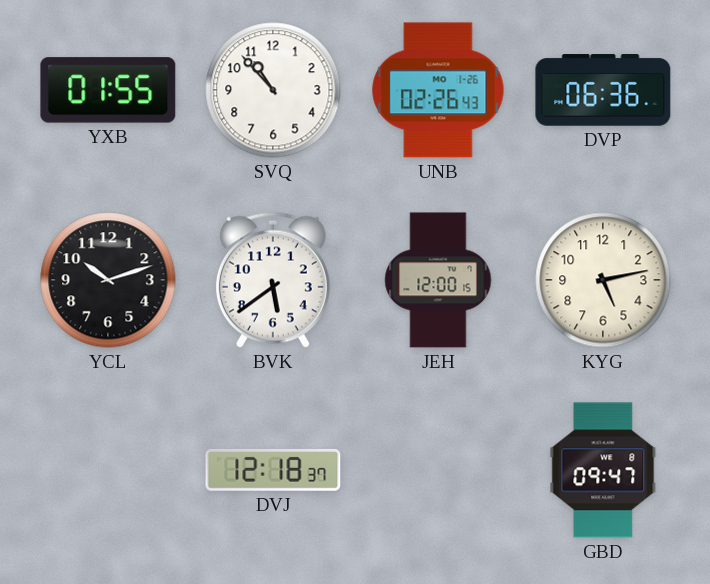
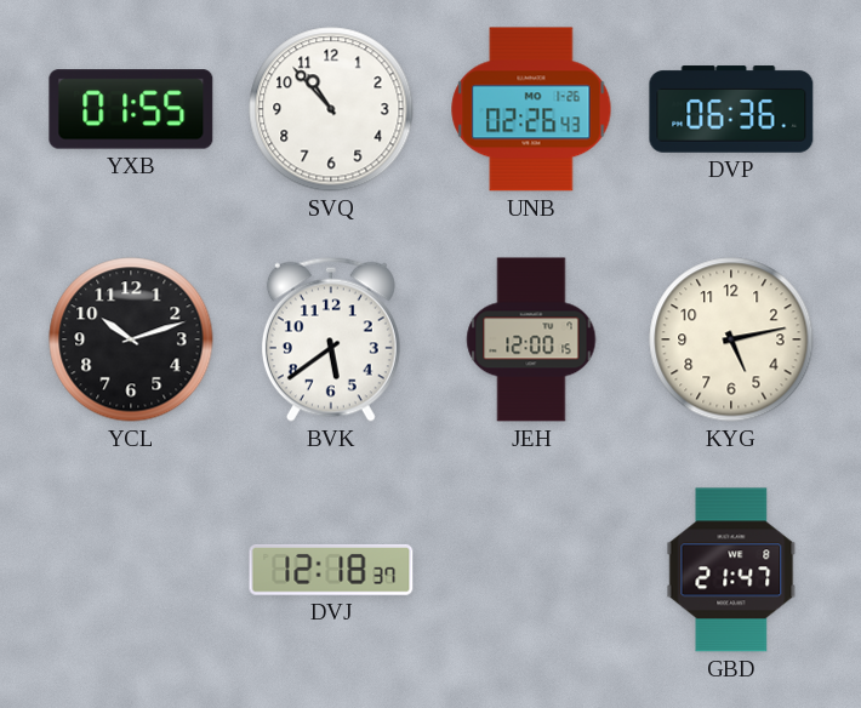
GBD: 09:47 -> 21:47
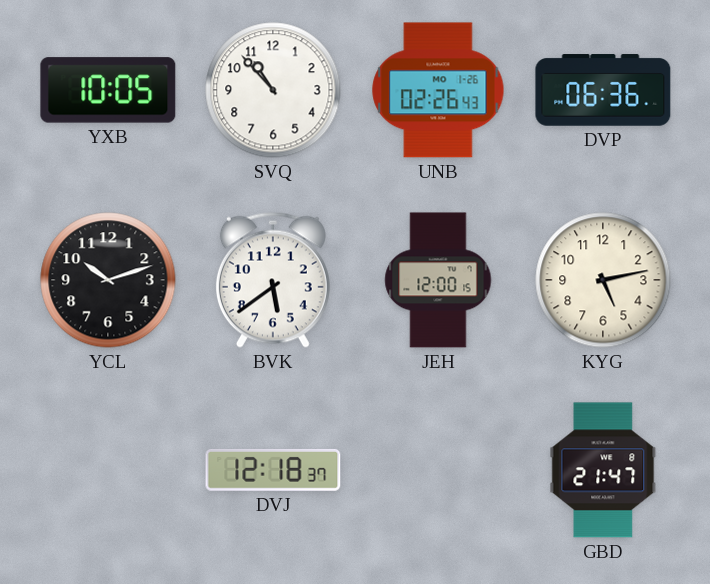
YXB: 01:55 -> 10:05
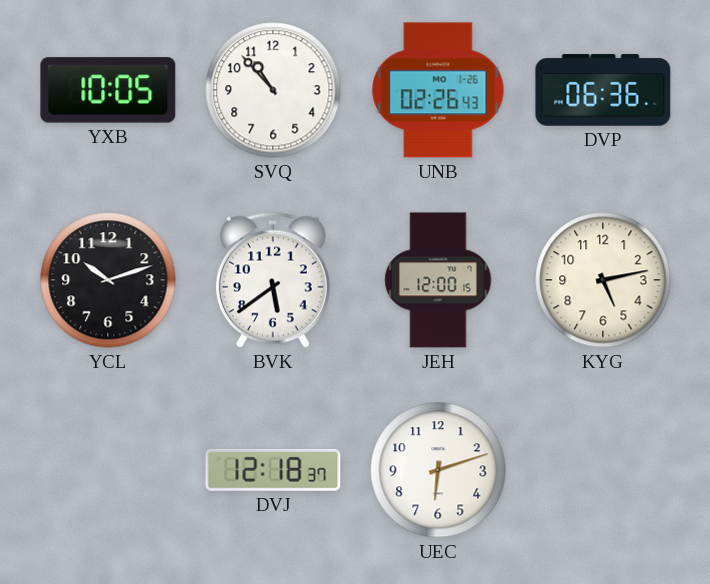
UEC: none -> 6:12
GBD: 21:47 -> none
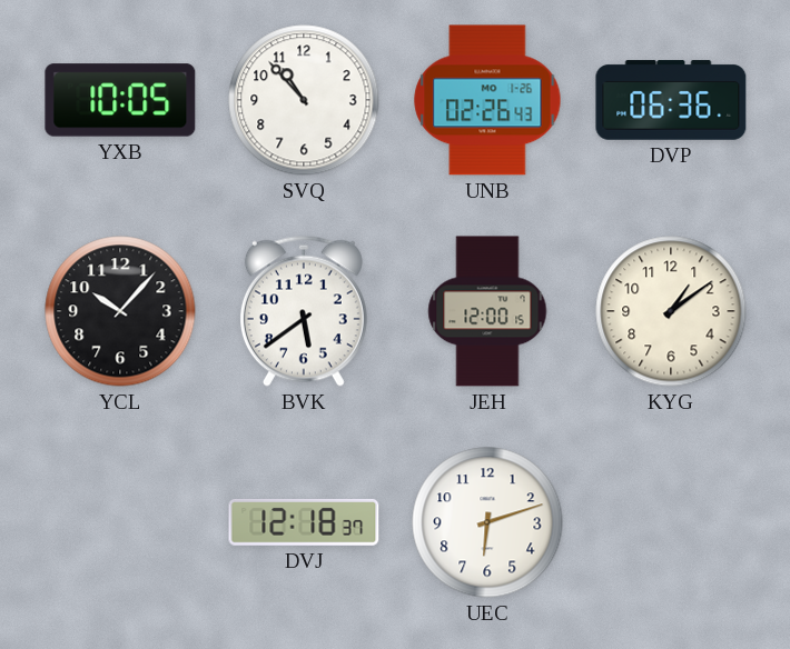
YCL: 10:12 -> 10:07
KYG: 5:13 -> 1:09
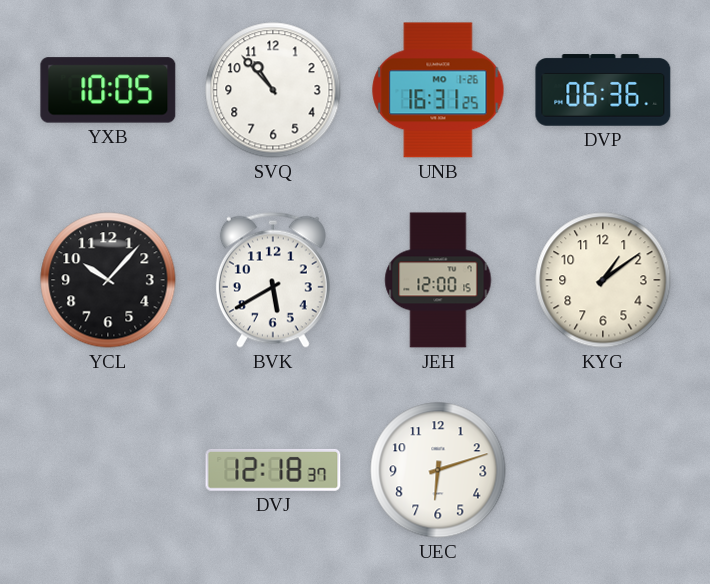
UNB: 02:26 -> 16:31
BVK: 5:39 -> 5:40
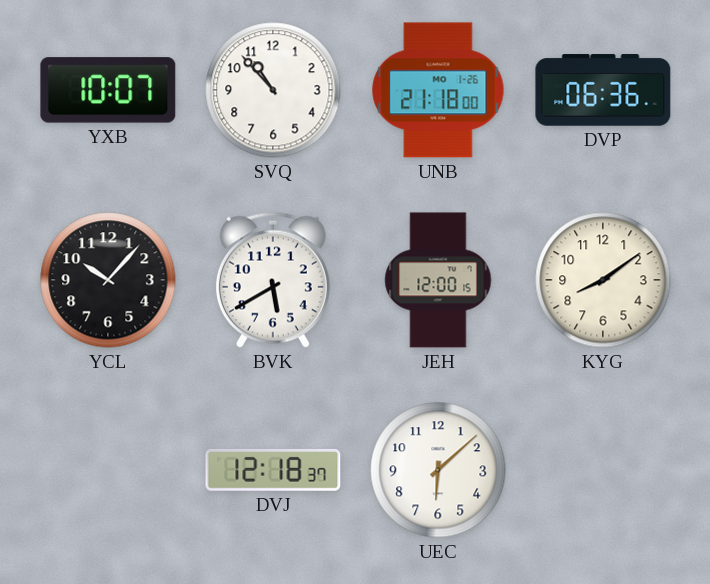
YXB: 10:05 -> 10:07
UNB: 16:31 -> 21:18
KYG: 1:09 -> 8:09
UEC: 6:12 -> 6:08
